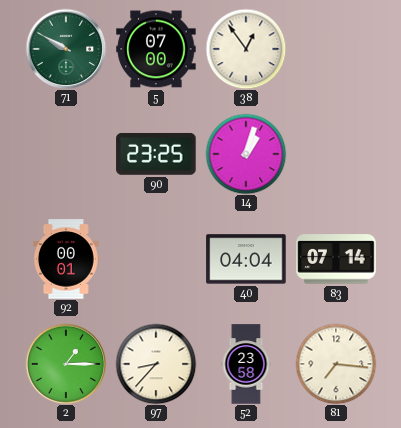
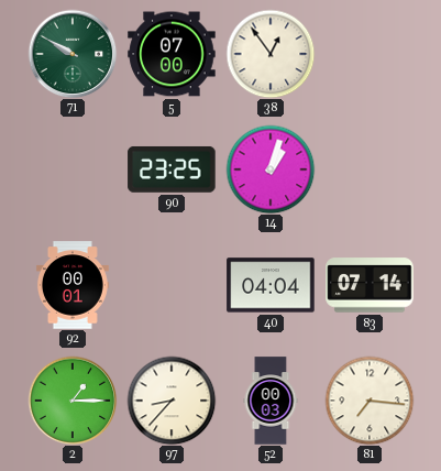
52: 23:58 -> 00:03
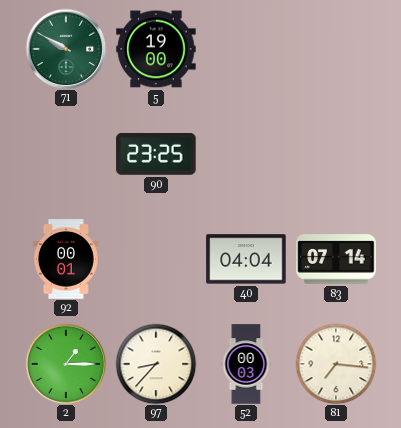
5: 07:00 -> 19:00
38: 12:54 -> none
14: 1:03 -> none
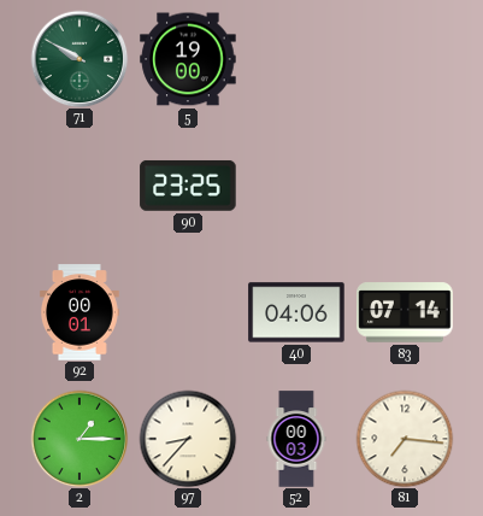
40: 04:04 -> 04:06
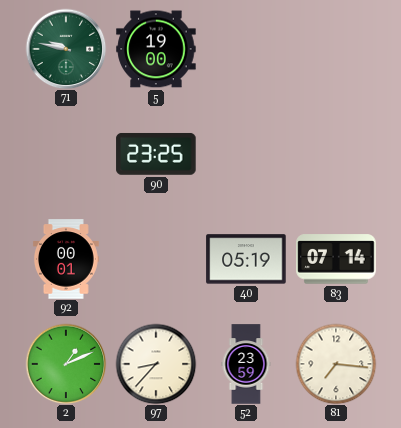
71: 9:50 -> 9:47
40: 04:06 -> 05:19
2: 1:15 -> 1:11
52: 00:03 -> 23:59
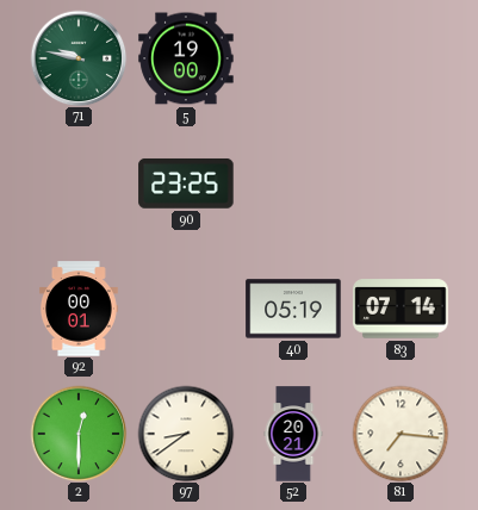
2: 1:11 -> 12:30
97: 8:37 -> 8:39
52: 23:59 -> 20:21
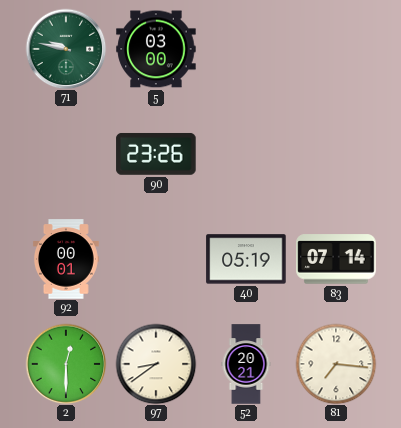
5: 19:00 -> 03:00
90: 23:25 -> 23:26
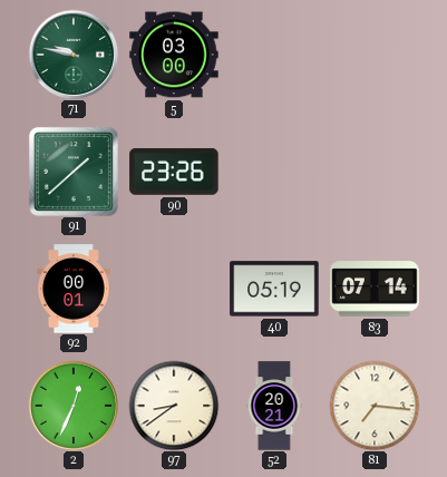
91: none -> 1:38
2: 12:30 -> 12:34
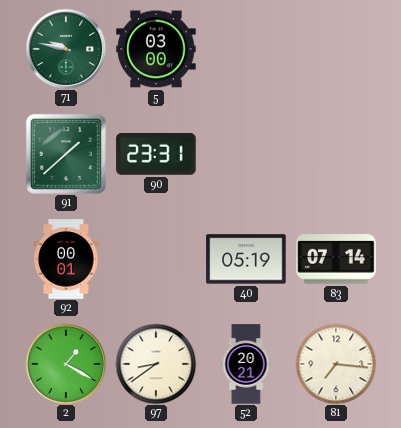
90: 23:26 -> 23:31
2: 12:34 -> 1:20
